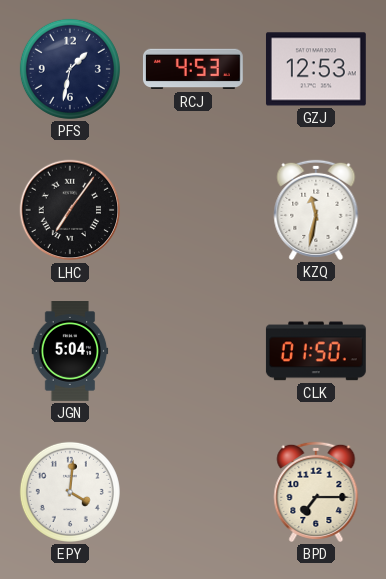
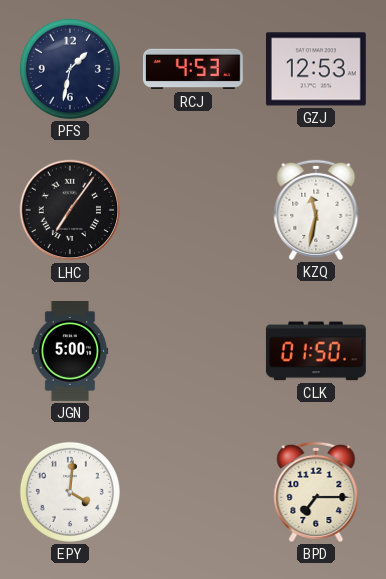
JGN: 5:04 -> 5:00
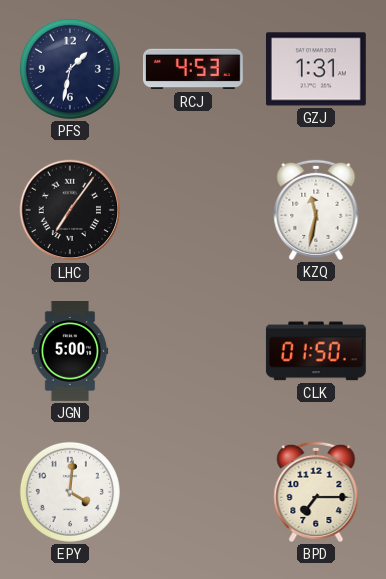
GZJ: 12:53 -> 1:31
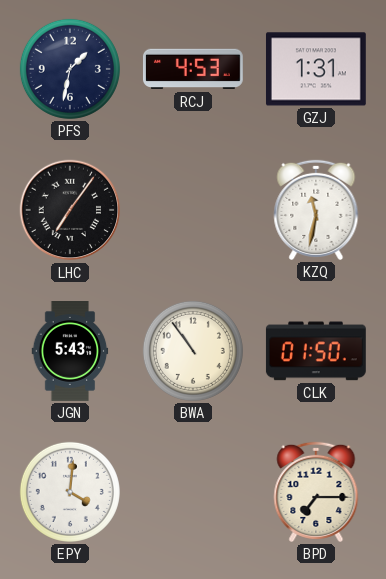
JGN: 5:00 -> 5:43
BWA: none -> 10:54
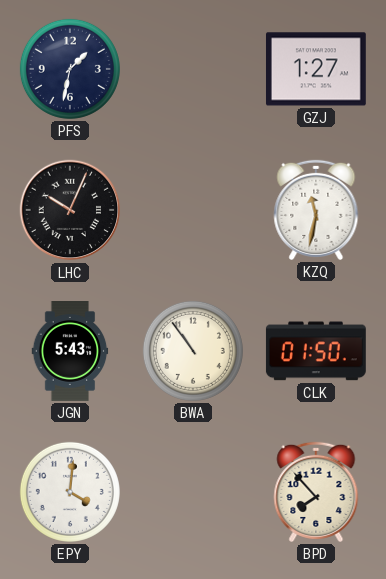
RCJ: 4:53 -> none
GZJ: 1:31 -> 1:27
LHC: 7:06 -> 10:04
BPD: 7:15 -> 7:53
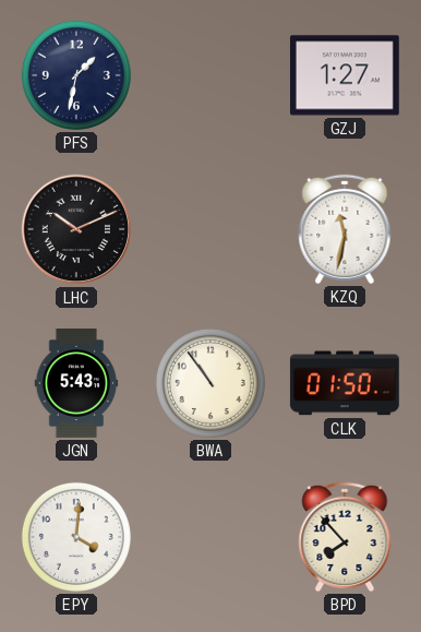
LHC: 10:04 -> 10:11
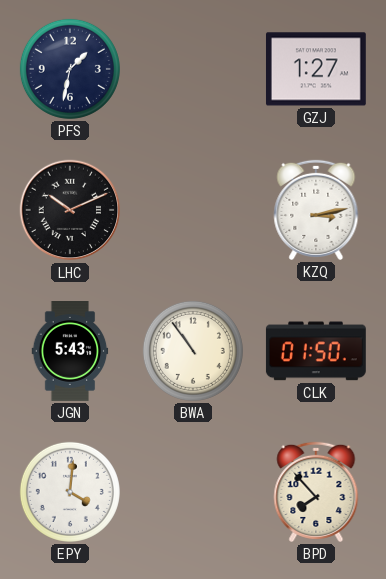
KZQ: 11:32 -> 3:13
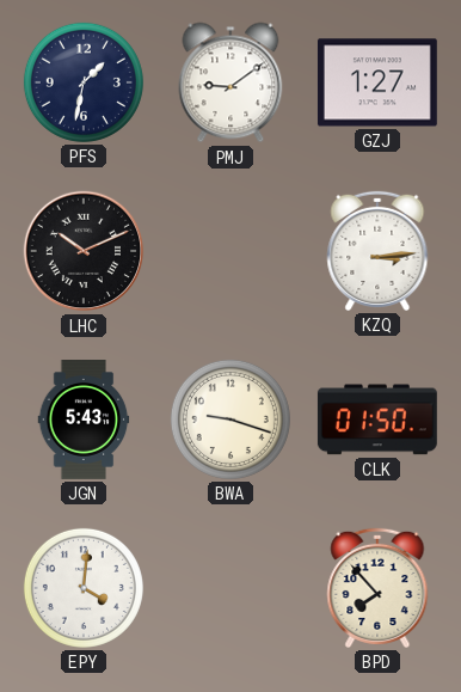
PMJ: none -> 9:09
KZQ: 3:13 -> 3:14
BWA: 10:54 -> 9:18
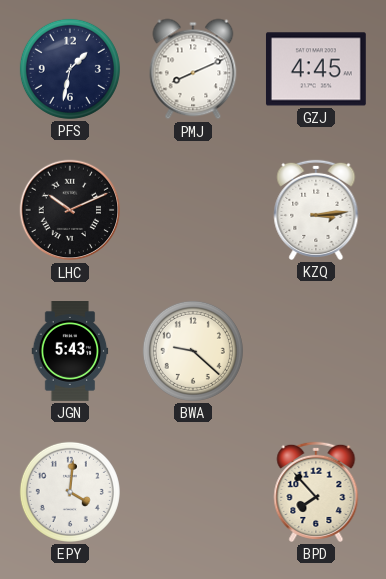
PMJ: 9:09 -> 8:11
GZJ: 1:27 -> 4:45
BWA: 9:18 -> 9:22
CLK: 01:50 -> none
